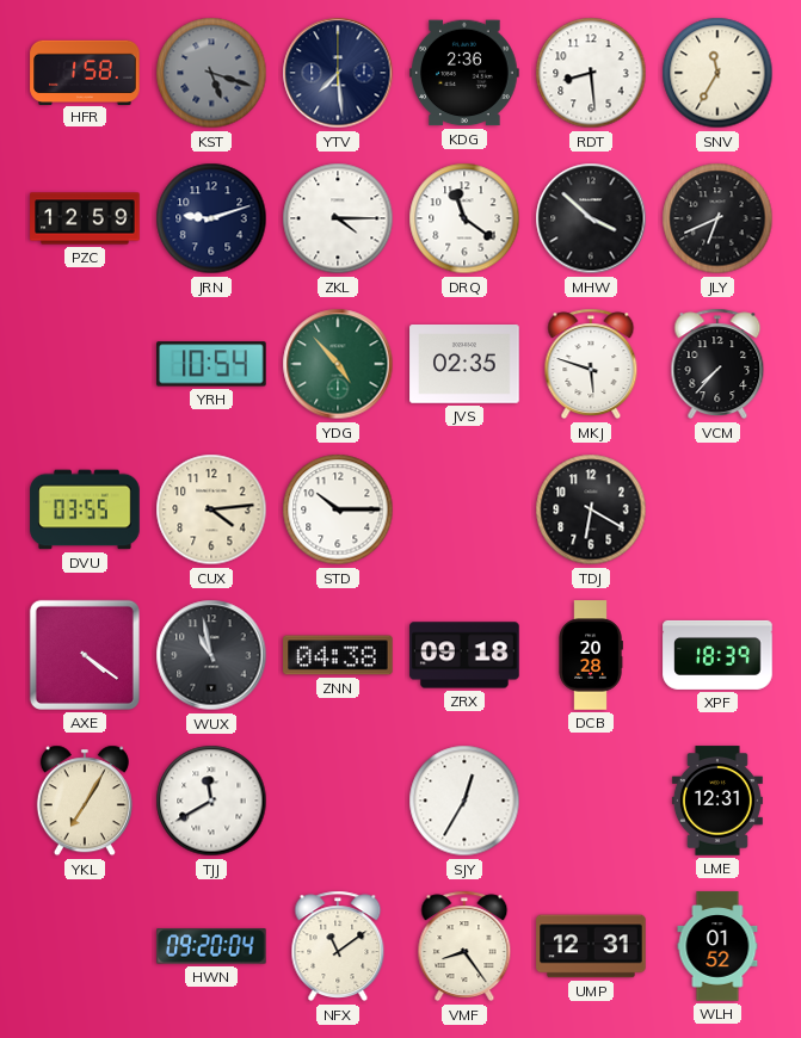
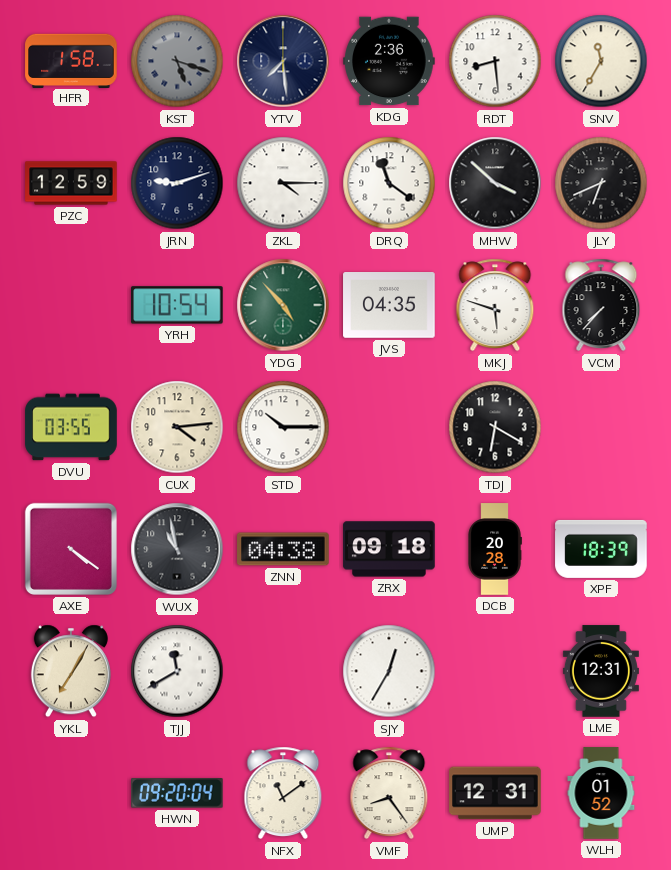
JVS: 02:35 -> 04:35
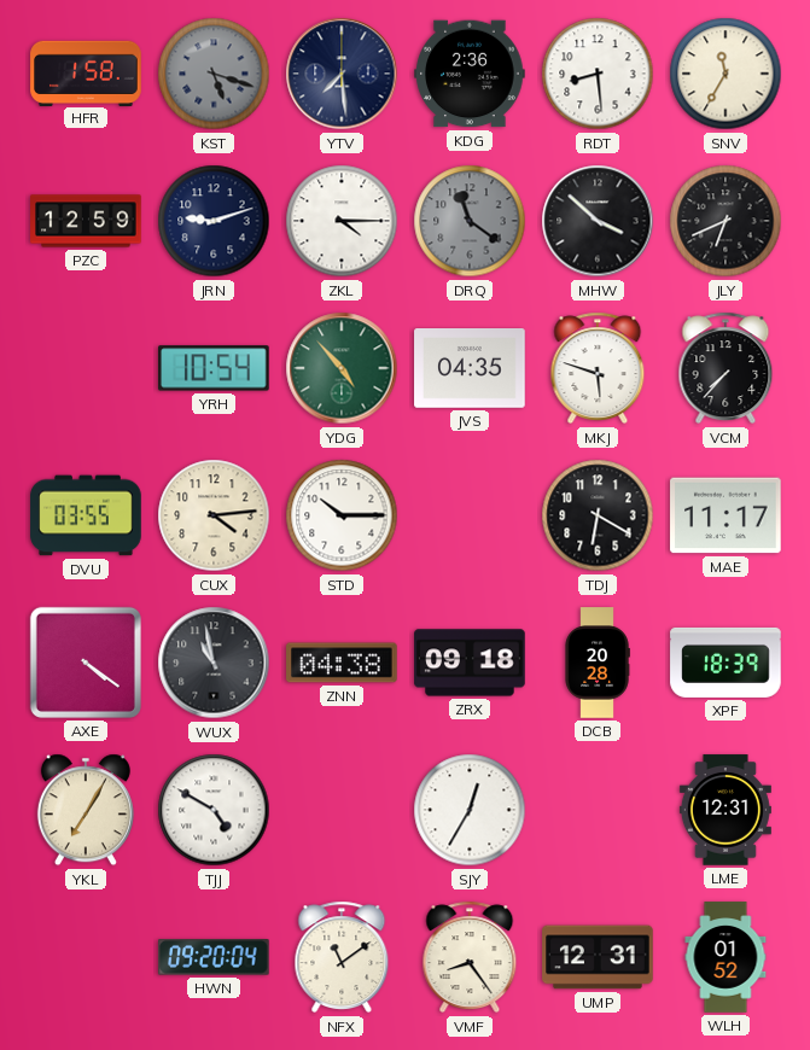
DRQ dial: white -> grey
MAE: none -> 11:17
TJJ: 11:40 -> 4:50
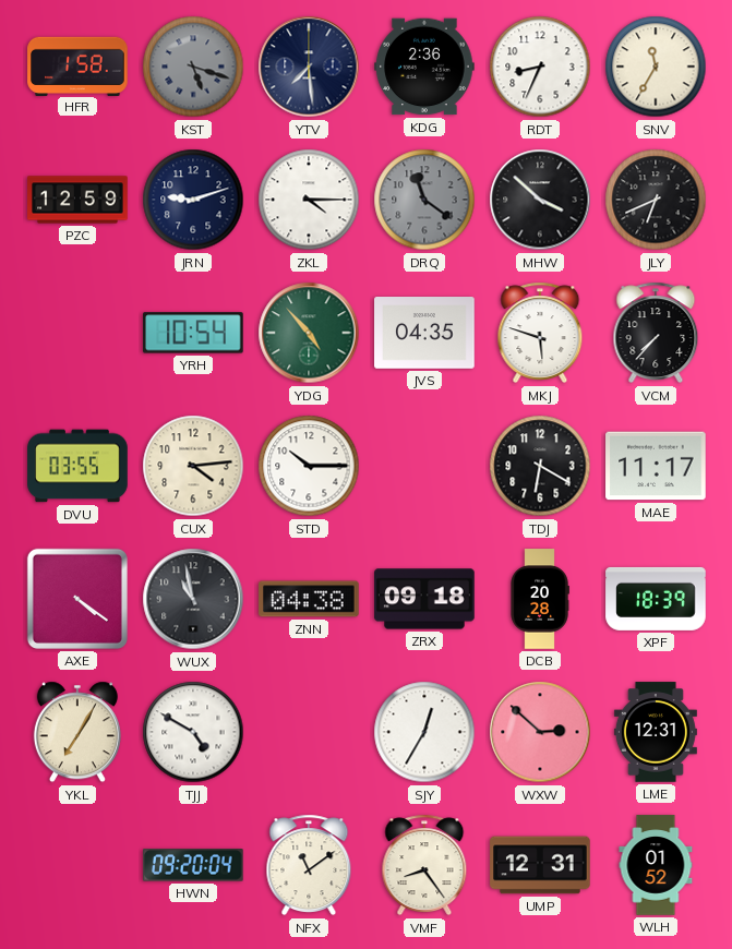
RDT: 8:29 -> 8:34
WXW: none -> 2:52
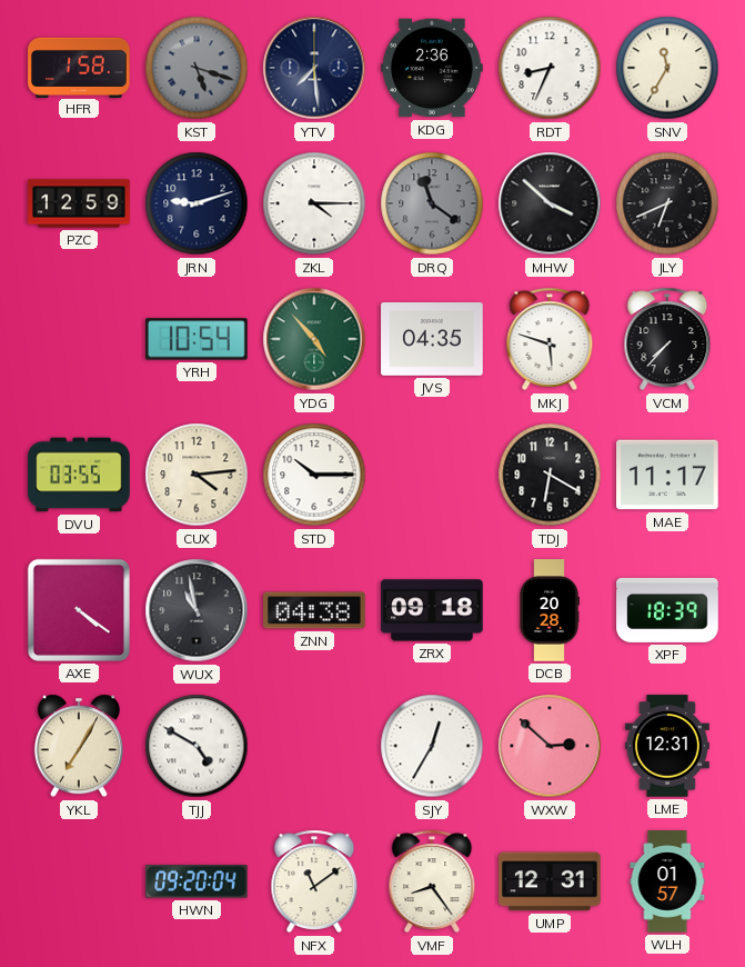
WLH: 01:52 -> 01:57
